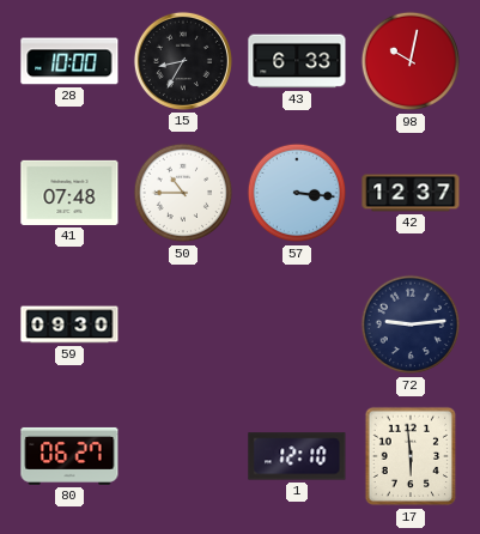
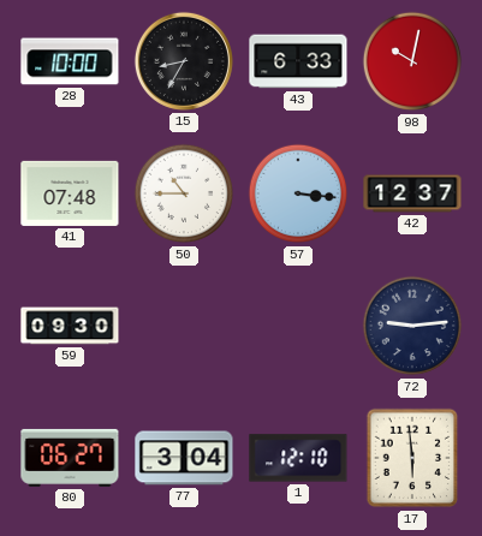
77: none -> 3:04
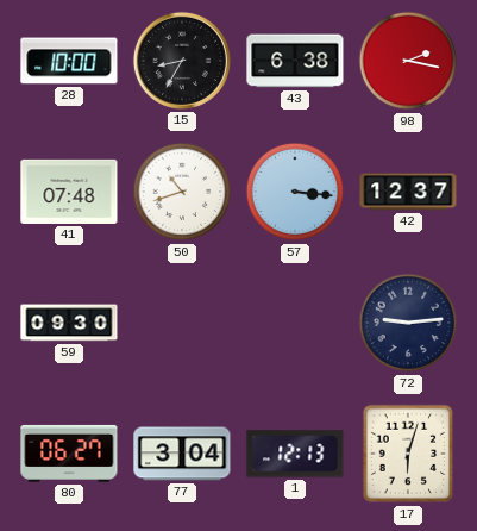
43: 6:33 -> 6:38
98: 10:02 -> 2:17
50: 10:45 -> 10:42
1: 12:10 -> 12:13
17: 5:59 -> 6:03
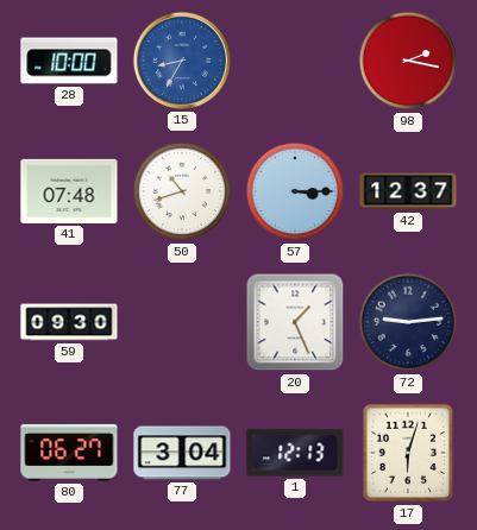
15 dial: black -> blue
43: 6:38 -> none
57: 3:16 -> 3:15
20: none -> 1:26
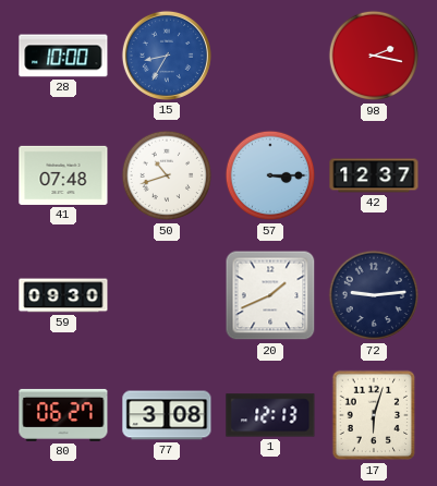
20: 1:26 -> 1:41
77: 3:04 -> 3:08
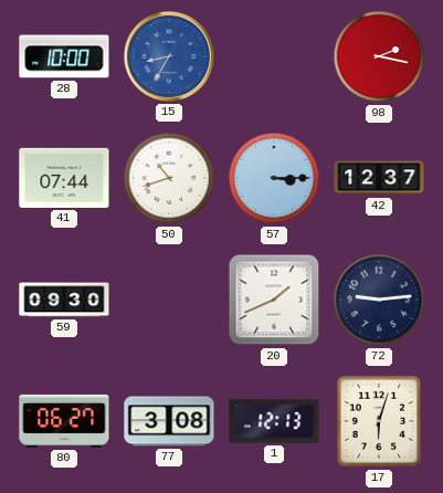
41: 07:48 -> 07:44
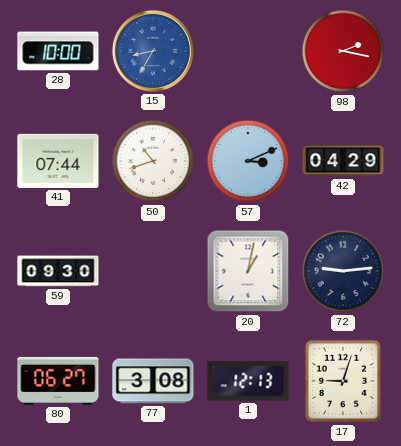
57: 3:15 -> 3:11
42: 12:37 -> 04:29
20: 1:41 -> 1:02
17: 6:03 -> 9:03
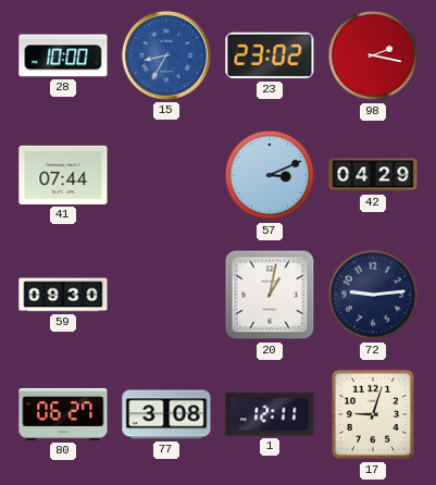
23: none -> 23:02
50: 10:42 -> none
1: 12:13 -> 12:11
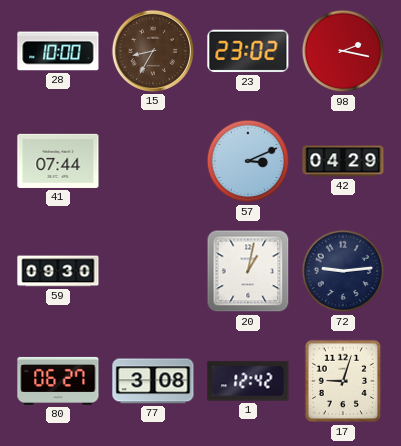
15 dial: blue -> brown
1: 12:11 -> 12:42
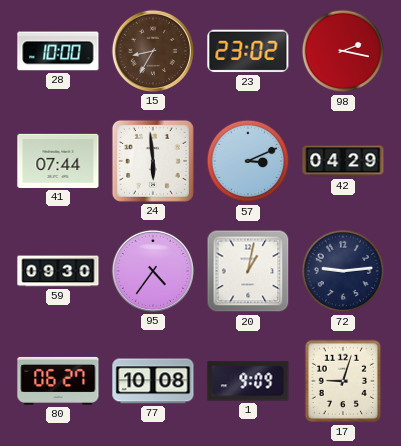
24: none -> 5:59
95: none -> 4:36
77: 3:08 -> 10:08
1: 12:42 -> 9:09
